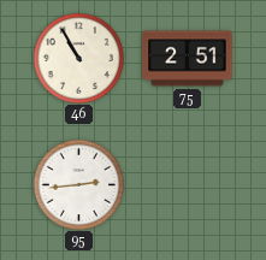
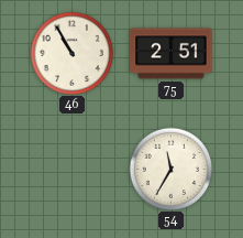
95: 2:44 -> none
54: none -> 11:35
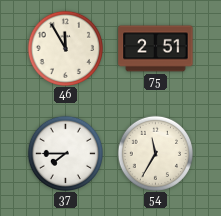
46: 10:55 -> 11:55
37: none -> 7:45
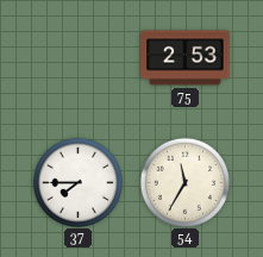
46: 11:55 -> none
75: 2:51 -> 2:53
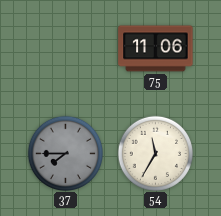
75: 2:53 -> 11:06
37 dial: white -> grey
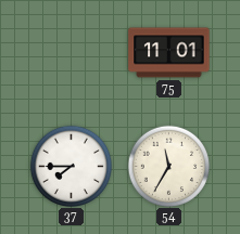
75: 11:06 -> 11:01
37 dial: grey -> white
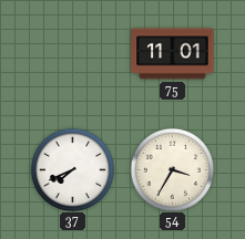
37: 7:45 -> 7:41
54: 11:35 -> 3:35
